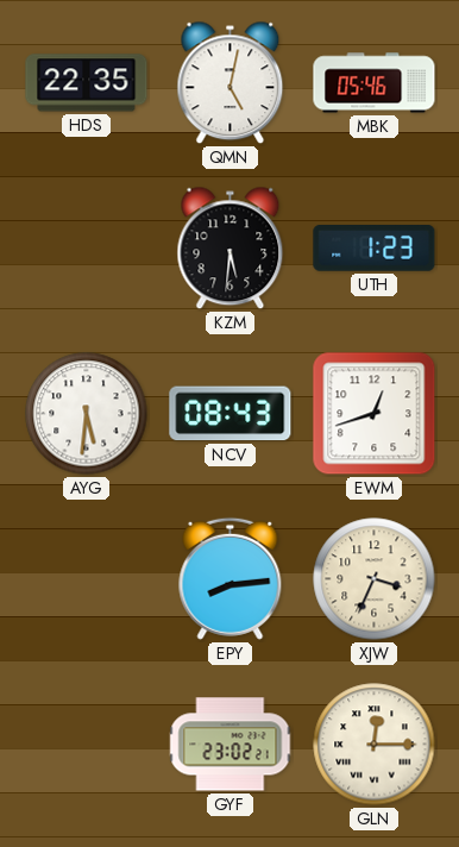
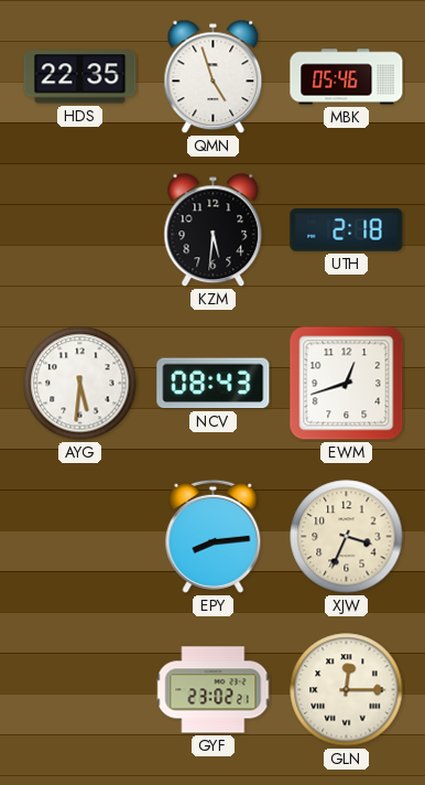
QMN: 5:02 -> 4:57
UTH: 1:23 -> 2:18
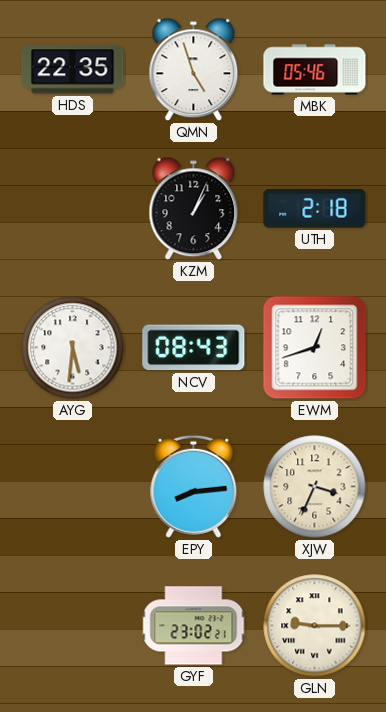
KZM: 5:31 -> 1:04
GLN: 12:15 -> 9:15
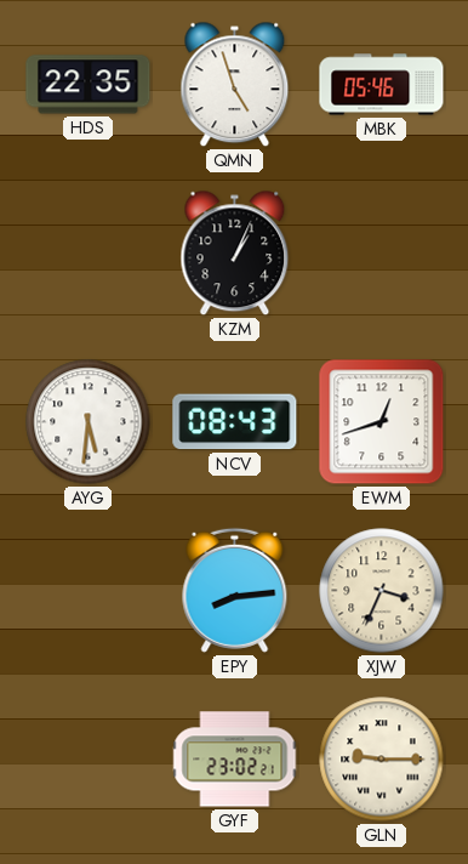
UTH: 2:18 -> none
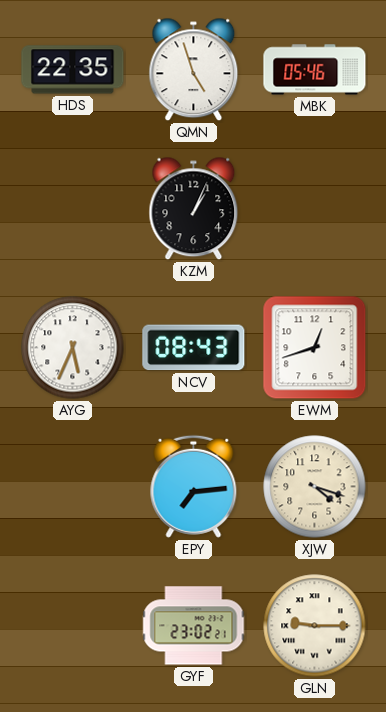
AYG: 5:31 -> 5:34
EPY: 8:14 -> 7:14
XJW: 3:34 -> 4:18
